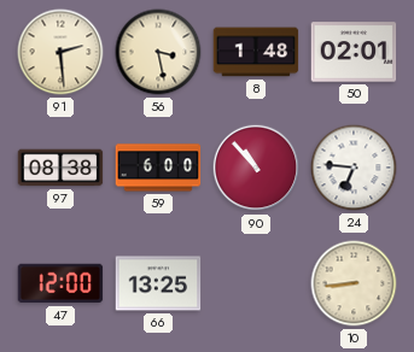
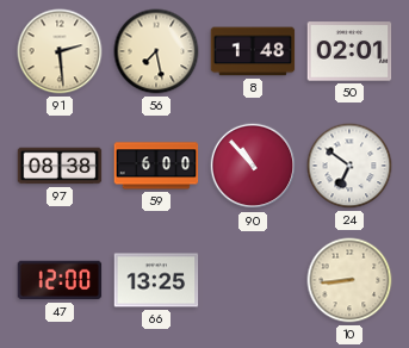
56: 3:28 -> 7:28
24: 6:46 -> 6:51
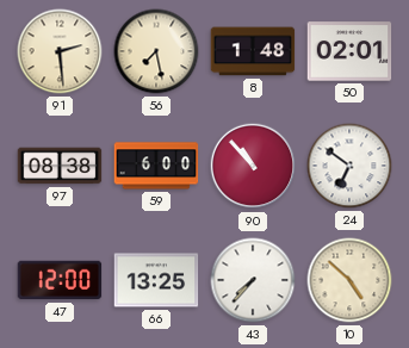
43: none -> 7:37
10: 8:44 -> 4:52
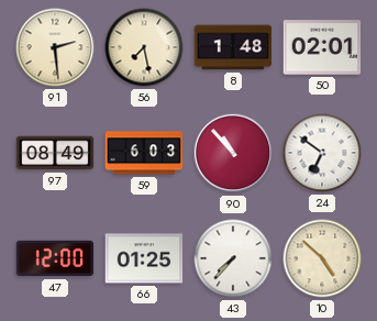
97: 08:38 -> 08:49
59: 6:00 -> 6:03
66: 13:25 -> 01:25
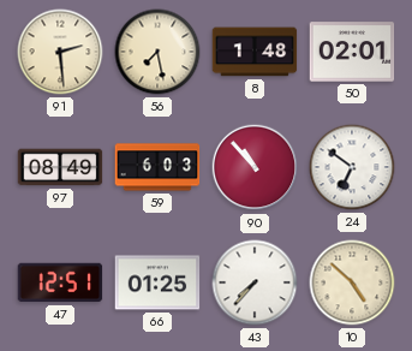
47: 12:00 -> 12:51
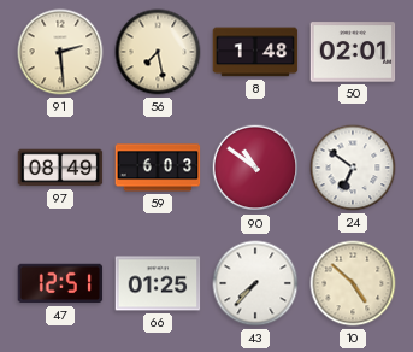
90: 10:53 -> 10:51
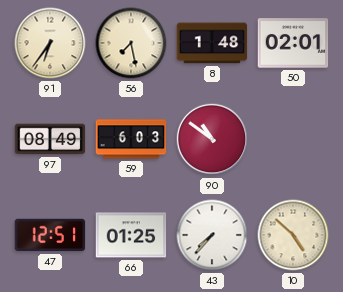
91: 2:29 -> 6:36
24: 6:51 -> none
